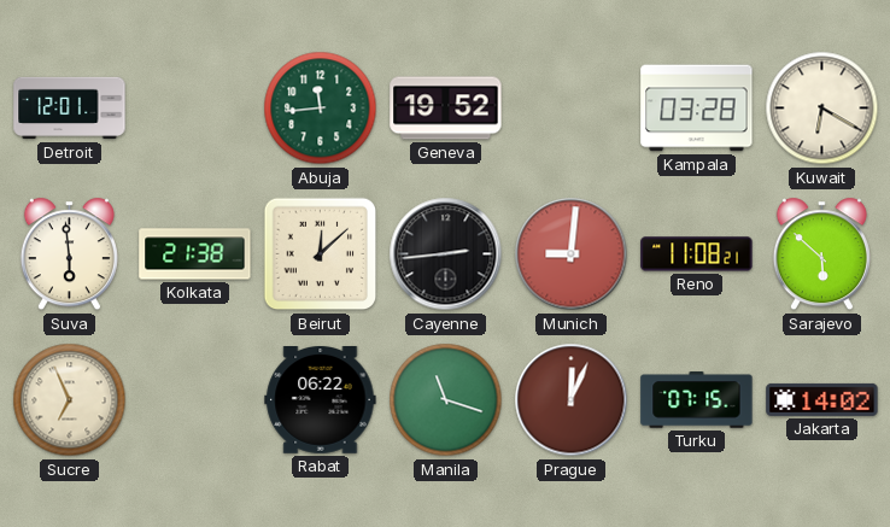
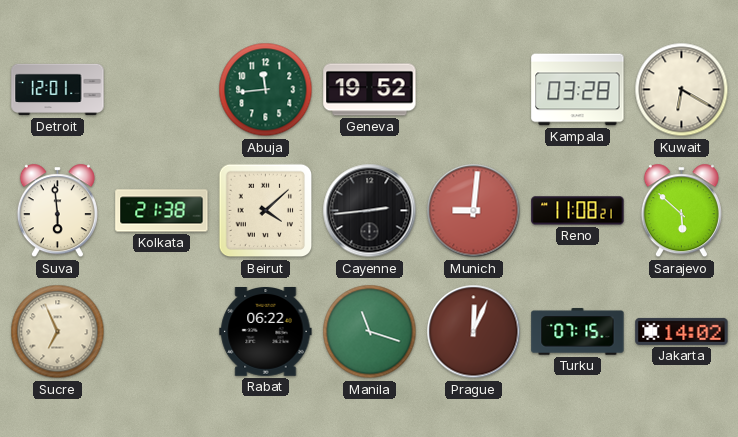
Beirut: 12:08 -> 4:08
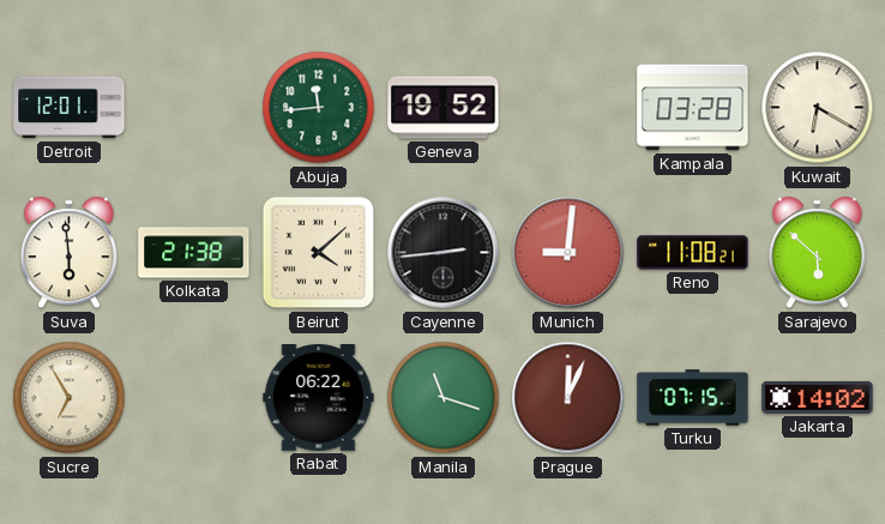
Sucre: 6:56 -> 6:55
